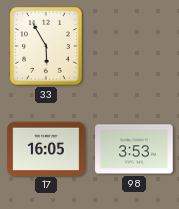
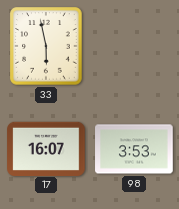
33: 5:55 -> 5:58
17: 16:05 -> 16:07
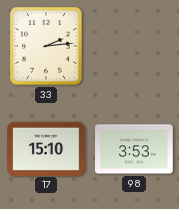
33: 5:58 -> 2:14
17: 16:07 -> 15:10
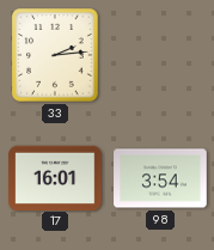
17: 15:10 -> 16:01
98: 3:53 -> 3:54
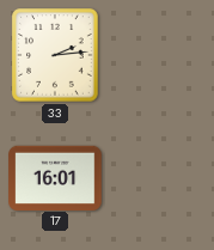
98: 3:54 -> none
